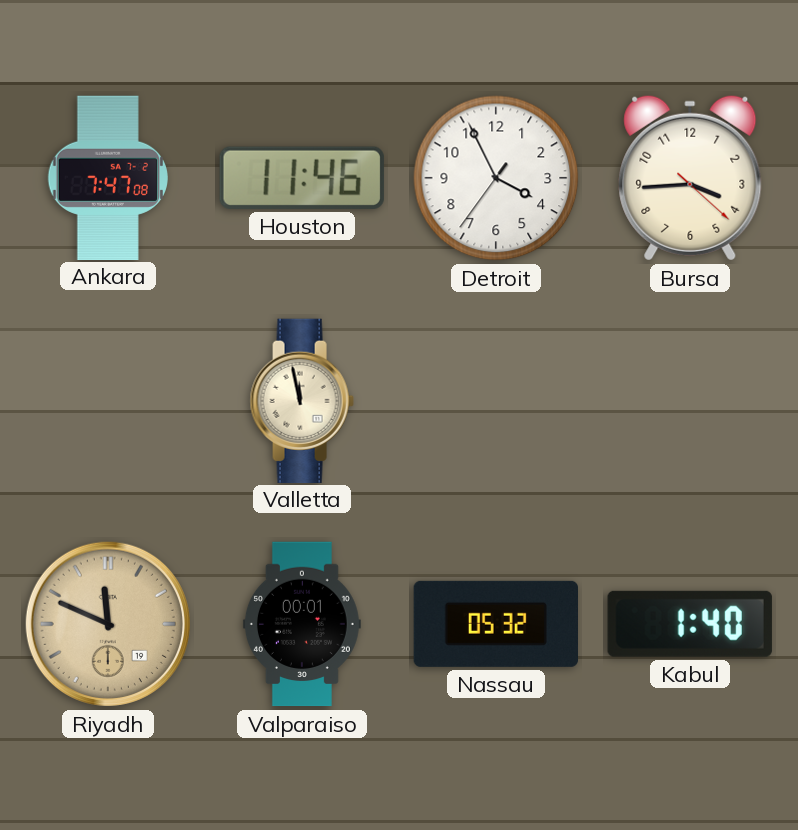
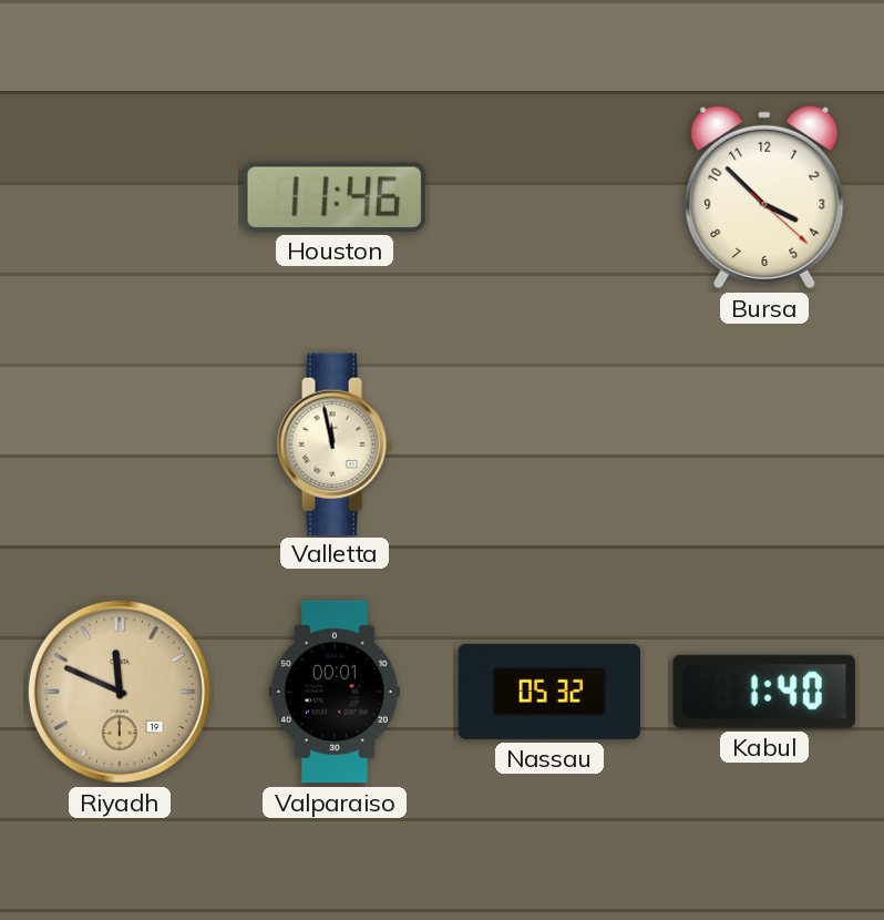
Ankara: 7:47 -> none
Detroit: 3:55 -> none
Bursa: 3:44 -> 3:52
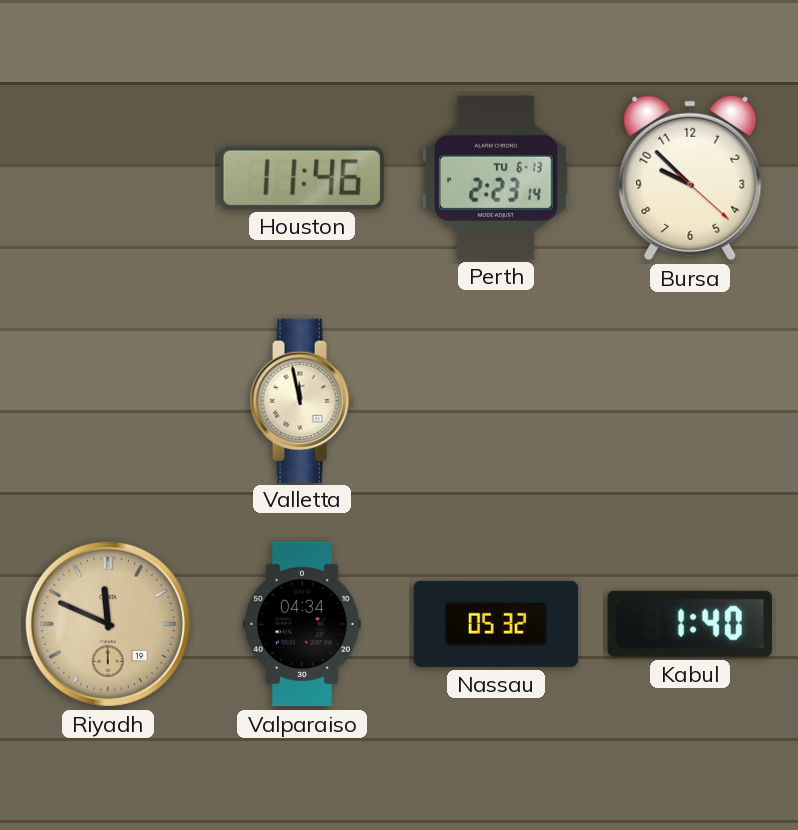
Perth: none -> 2:23
Bursa: 3:52 -> 9:52
Valparaiso: 00:01 -> 04:34
